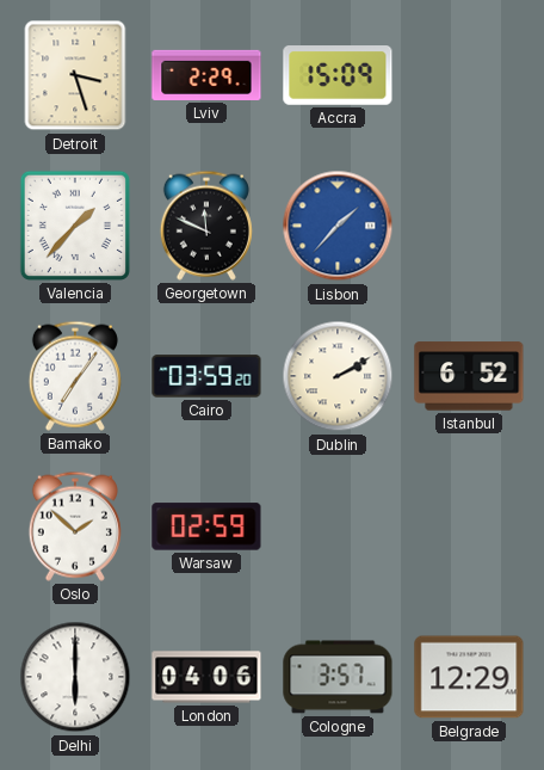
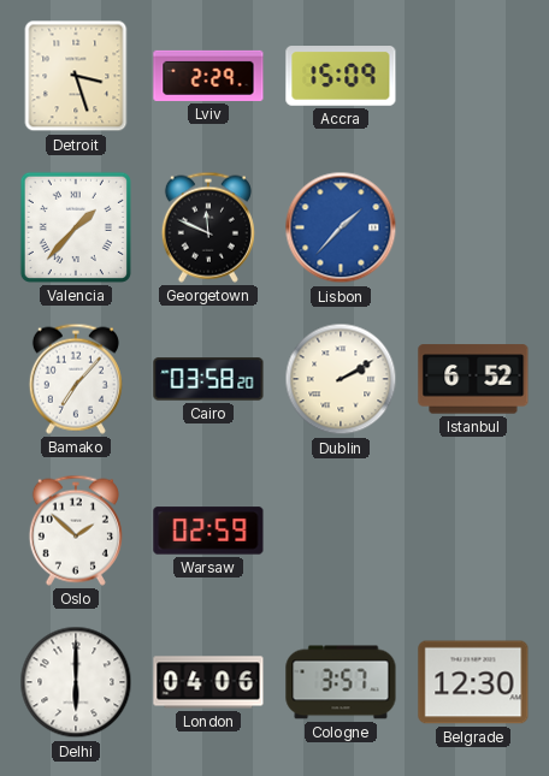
Bamako: 7:06 -> 7:07
Cairo: 03:59 -> 03:58
Belgrade: 12:29 -> 12:30
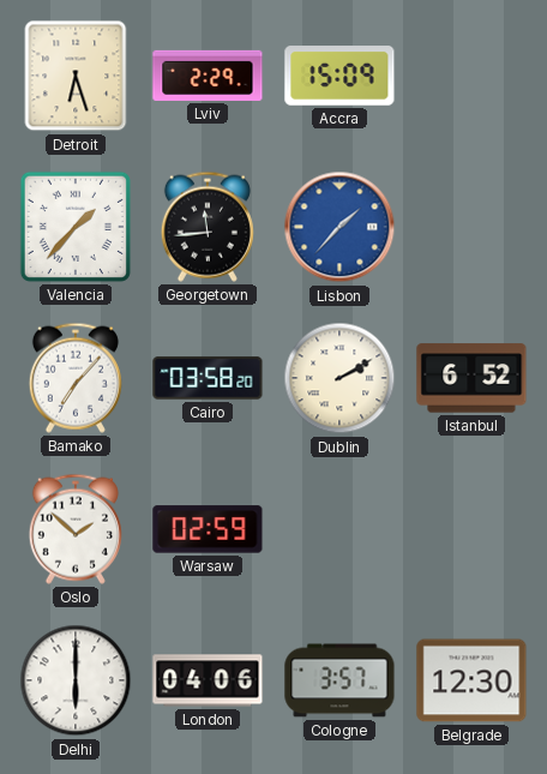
Detroit: 3:27 -> 6:27
Georgetown: 11:49 -> 11:44
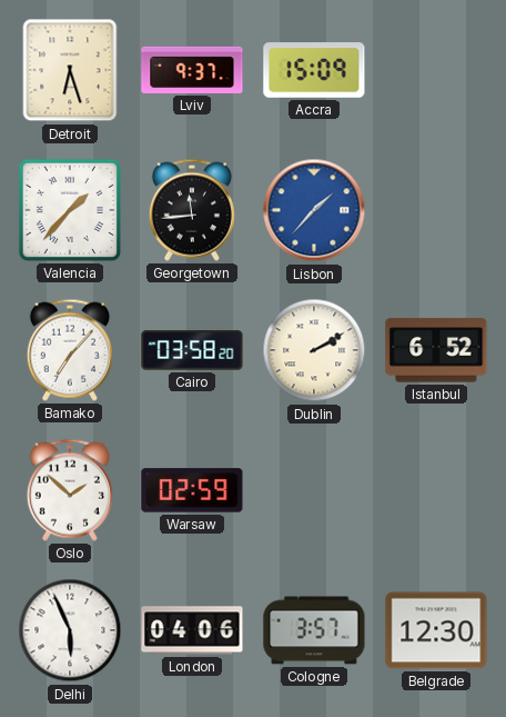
Lviv: 2:29 -> 9:37
Delhi: 6:00 -> 5:56
